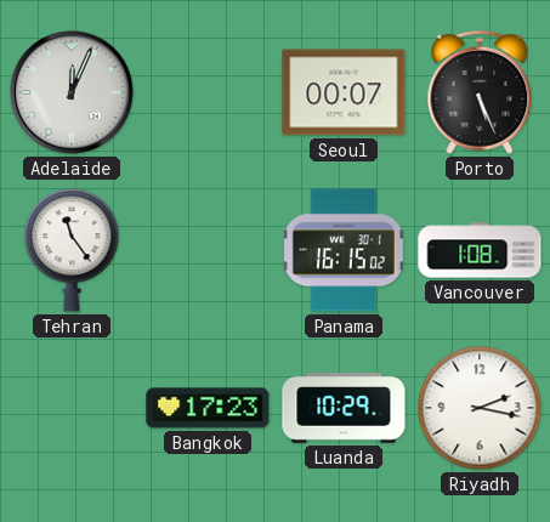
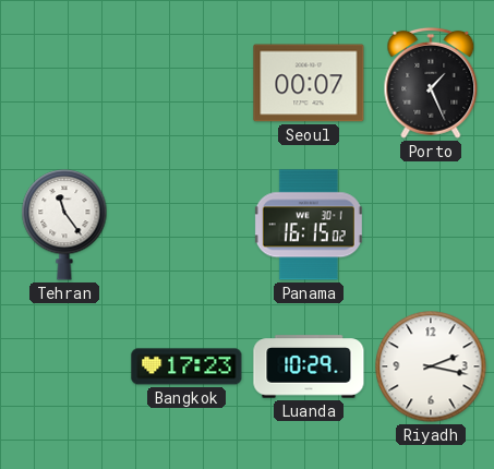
Adelaide: 12:04 -> none
Porto: 5:26 -> 1:26
Vancouver: 1:08 -> none
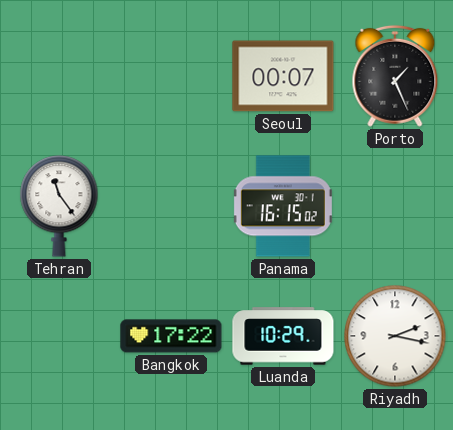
Bangkok: 17:23 -> 17:22
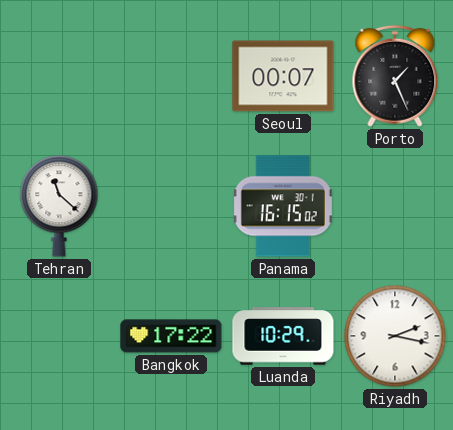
Tehran: 11:24 -> 11:22
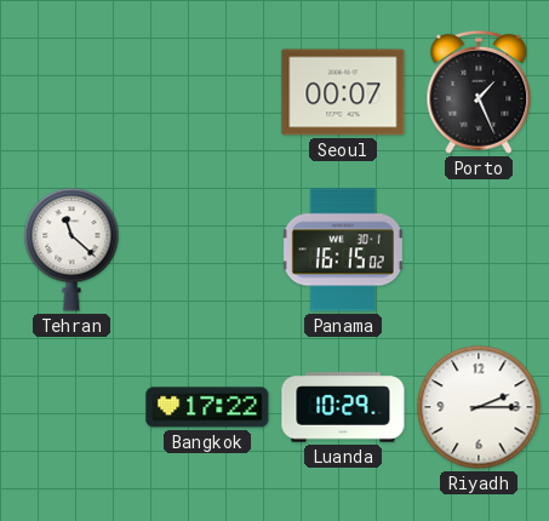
Riyadh: 2:17 -> 2:15
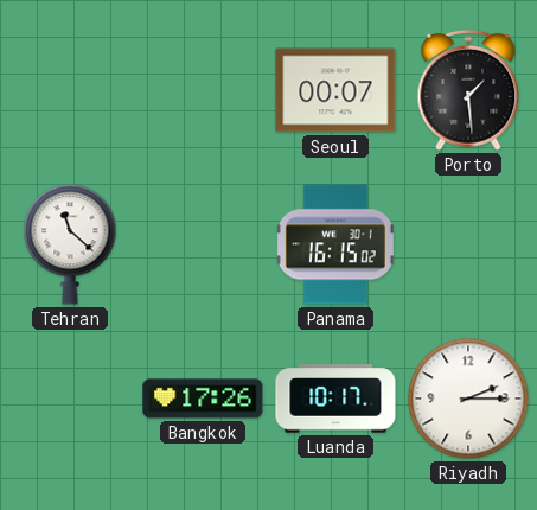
Porto: 1:26 -> 1:29
Bangkok: 17:22 -> 17:26
Luanda: 10:29 -> 10:17
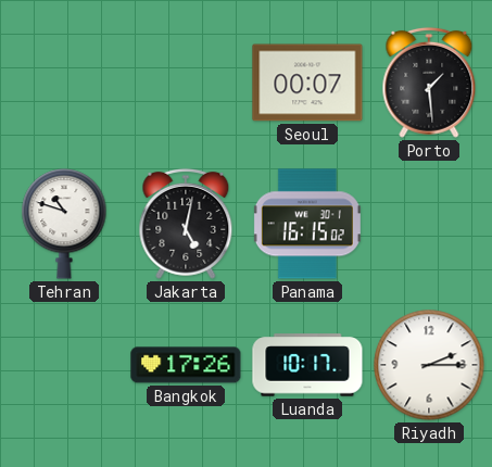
Tehran: 11:22 -> 10:48
Jakarta: none -> 5:02
